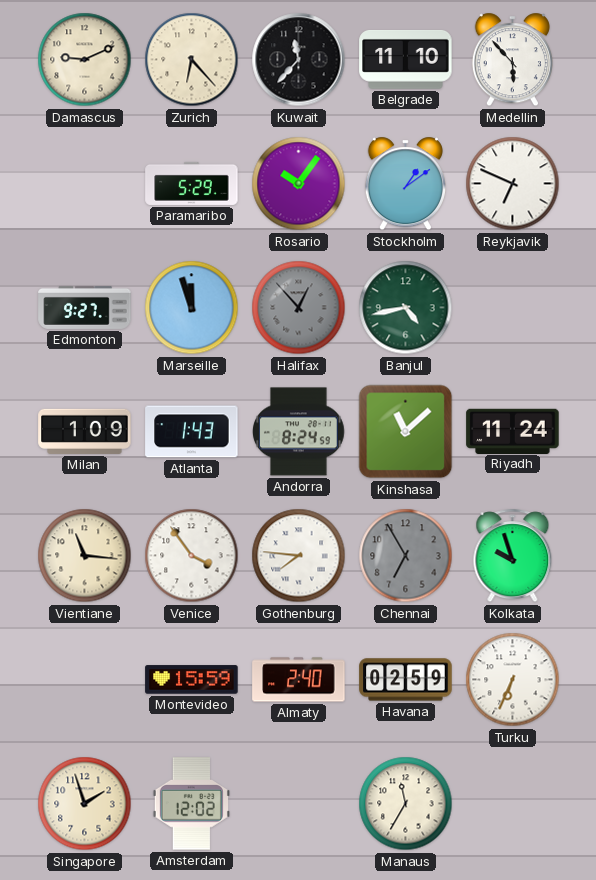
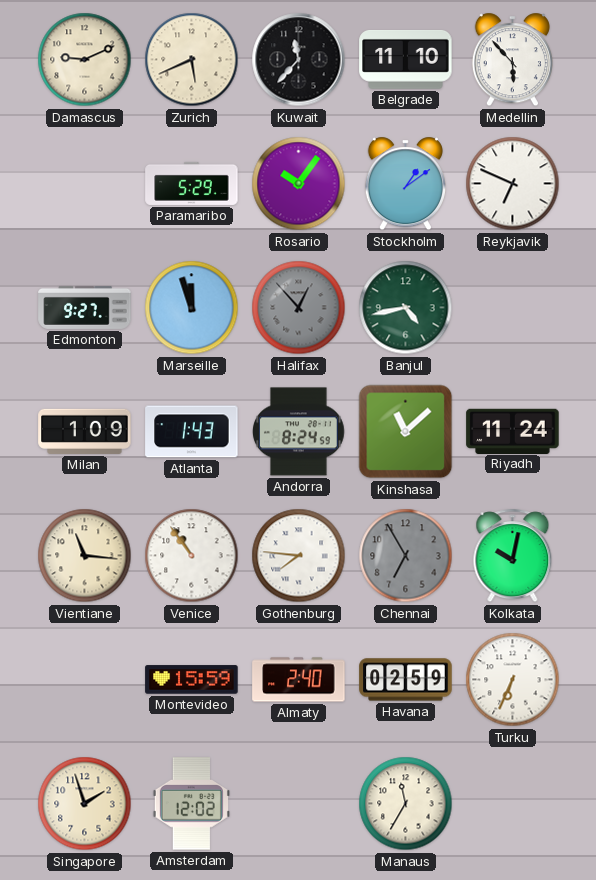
Zurich: 6:23 -> 5:41
Venice: 3:54 -> 10:54
Kolkata: 9:57 -> 10:02
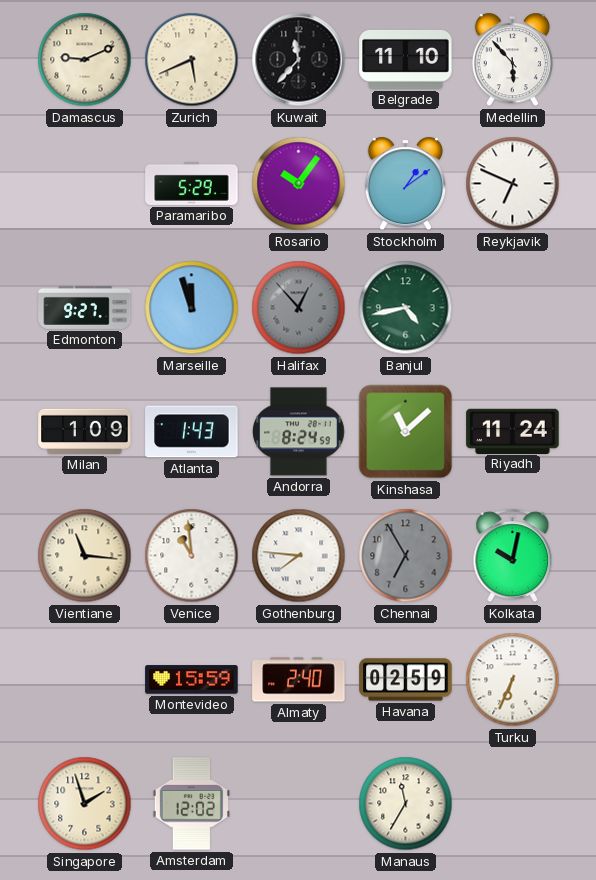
Venice: 10:54 -> 10:59
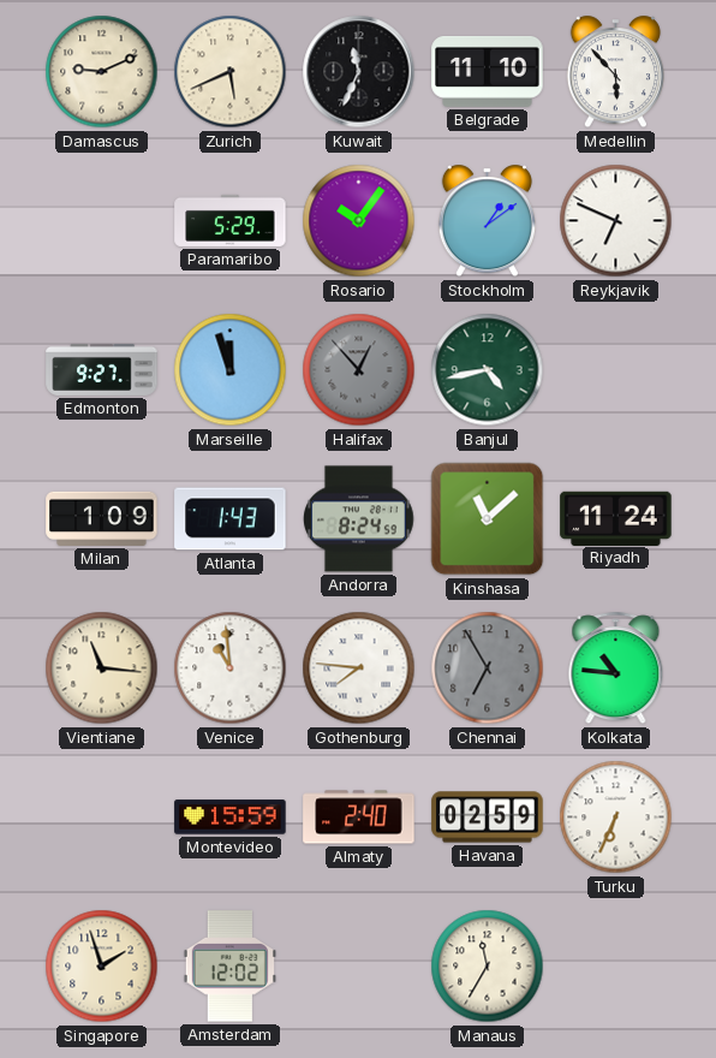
Kuwait: 11:37 -> 11:34
Kolkata: 10:02 -> 10:46
